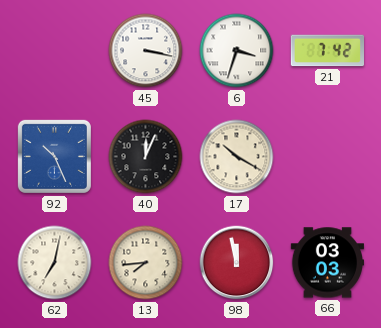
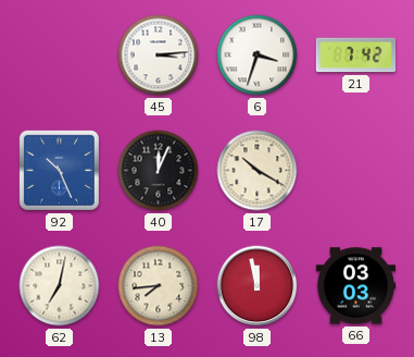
45: 3:17 -> 3:14
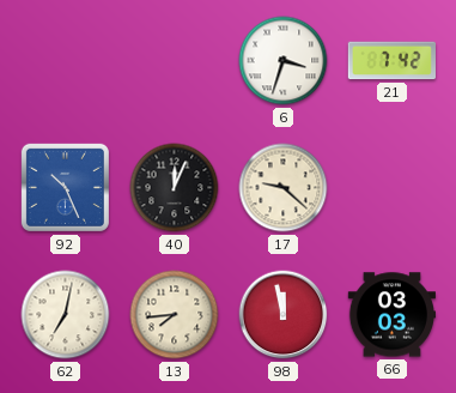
45: 3:14 -> none
17: 10:20 -> 9:22
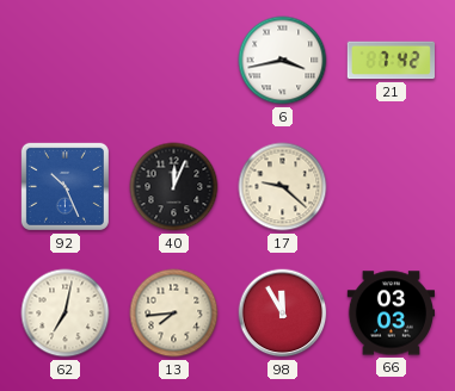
6: 3:33 -> 3:43
98: 11:58 -> 11:55
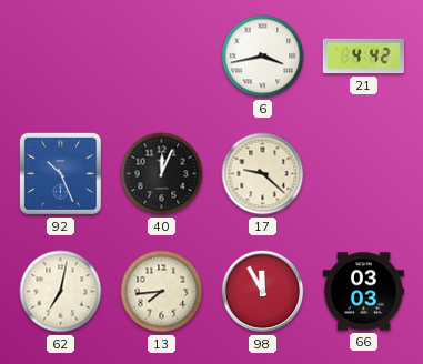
21: 7:42 -> 4:42
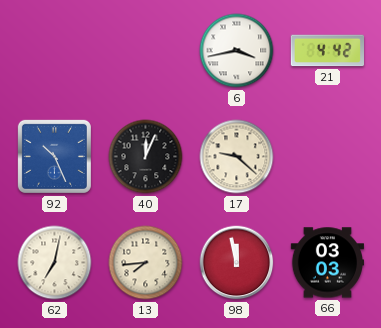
98: 11:55 -> 11:58
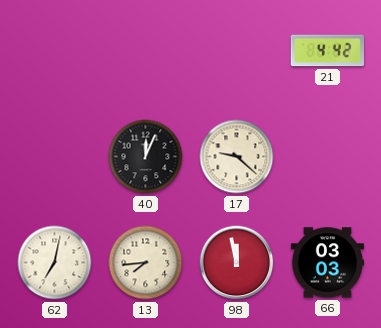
6: 3:43 -> none
92: 10:26 -> none
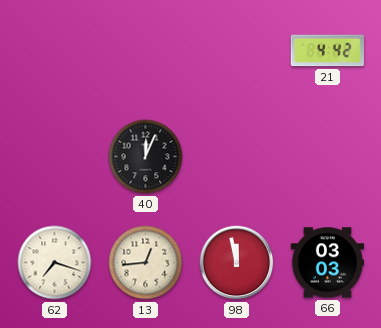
17: 9:22 -> none
62: 7:02 -> 7:18
13: 7:44 -> 12:44
